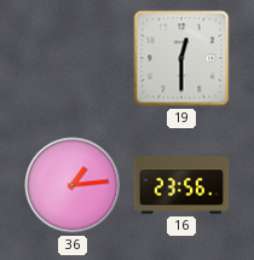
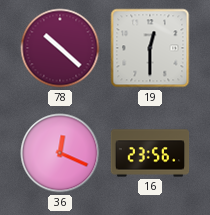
78: none -> 10:22
36: 1:14 -> 12:19
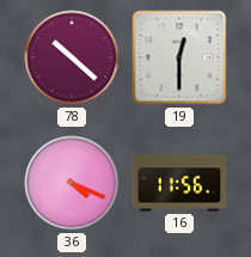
36: 12:19 -> 4:19
16: 23:56 -> 11:56
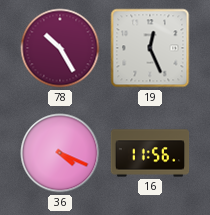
78: 10:22 -> 10:25
19: 12:30 -> 12:26
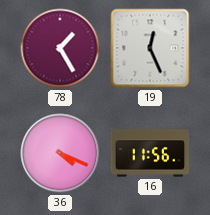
78: 10:25 -> 1:25
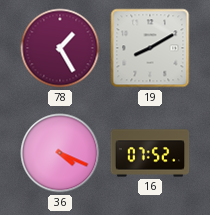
19: 12:26 -> 8:10
16: 11:56 -> 07:52
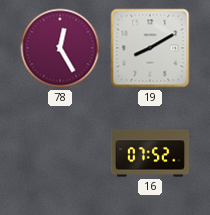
78: 1:25 -> 12:25
36: 4:19 -> none
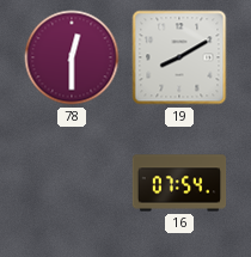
78: 12:25 -> 12:30
16: 07:52 -> 07:54
